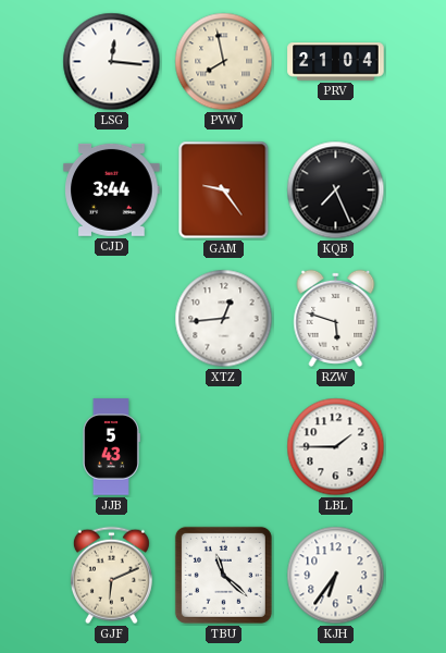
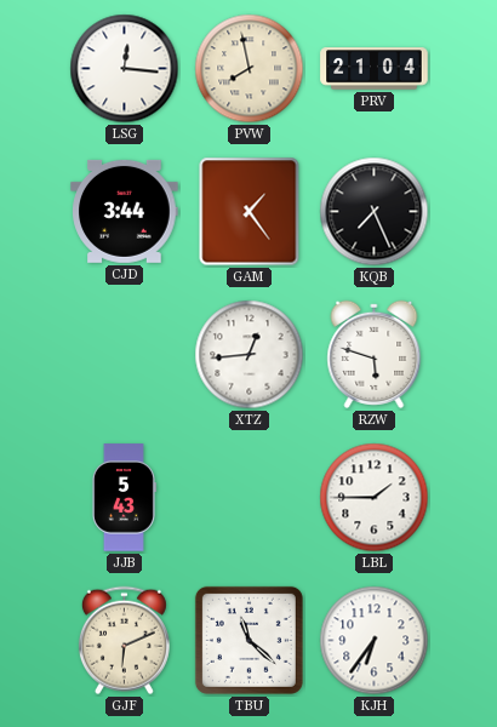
GAM: 9:24 -> 1:24
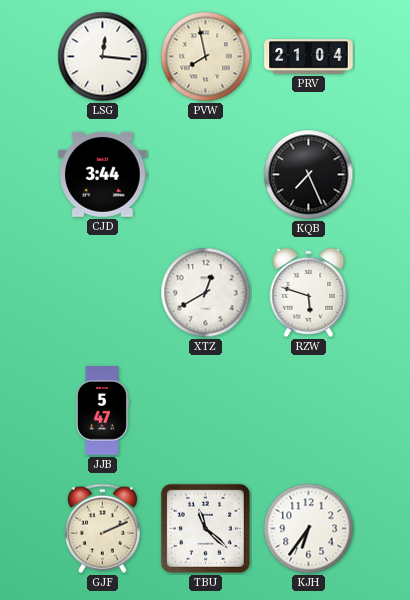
GAM: 1:24 -> none
XTZ: 12:44 -> 12:40
JJB: 5:43 -> 5:47
LBL: 1:45 -> none
GJF: 6:11 -> 2:11
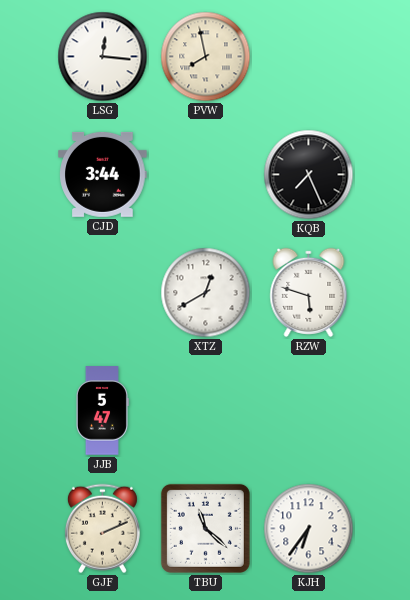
PRV: 21:04 -> none
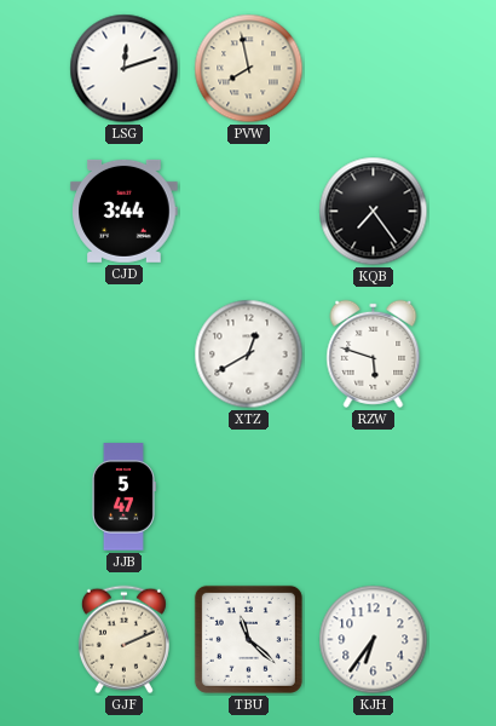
LSG: 12:16 -> 12:12
KQB: 7:26 -> 7:24
